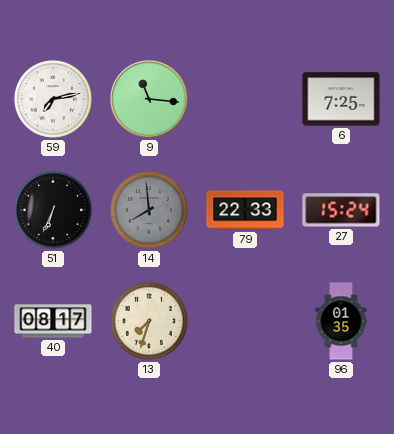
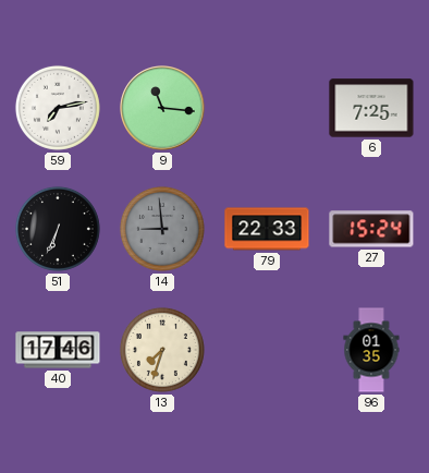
14: 7:59 -> 8:59
40: 08:17 -> 17:46
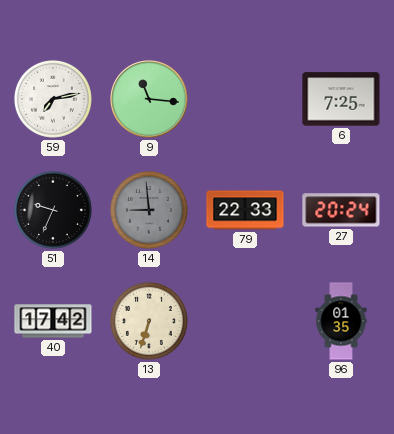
51: 6:34 -> 9:34
27: 15:24 -> 20:24
40: 17:46 -> 17:42
13: 7:33 -> 6:33
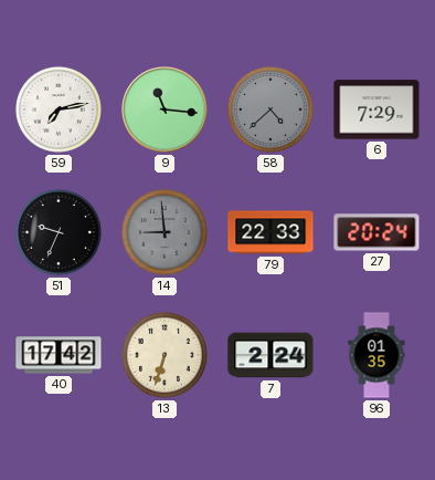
58: none -> 4:38
6: 7:25 -> 7:29
7: none -> 2:24
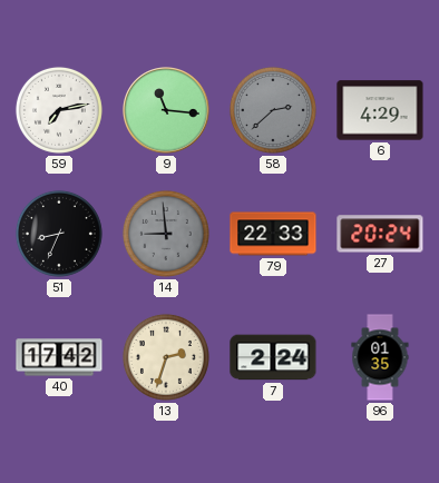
58: 4:38 -> 2:38
6: 7:29 -> 4:29
51: 9:34 -> 8:34
13: 6:33 -> 2:33
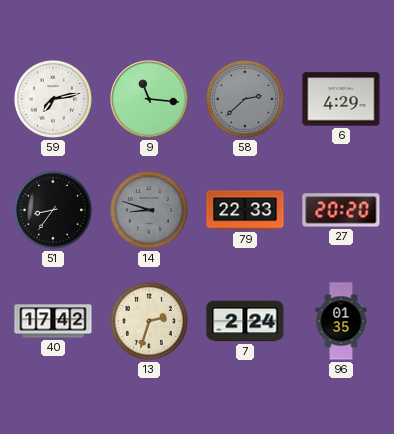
51: 8:34 -> 8:36
14: 8:59 -> 8:48
27: 20:24 -> 20:20
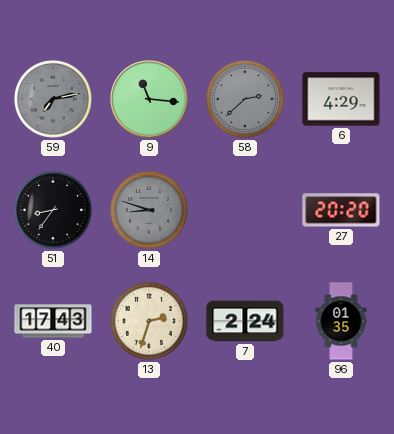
59 dial: white -> grey
79: 22:33 -> none
40: 17:42 -> 17:43
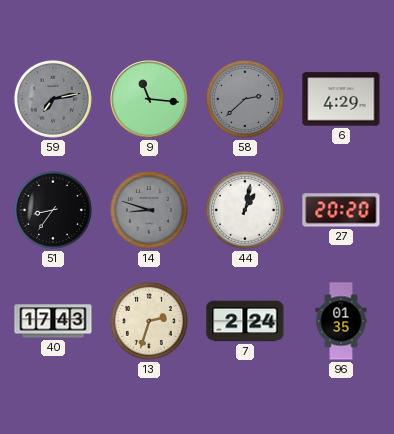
44: none -> 1:02
